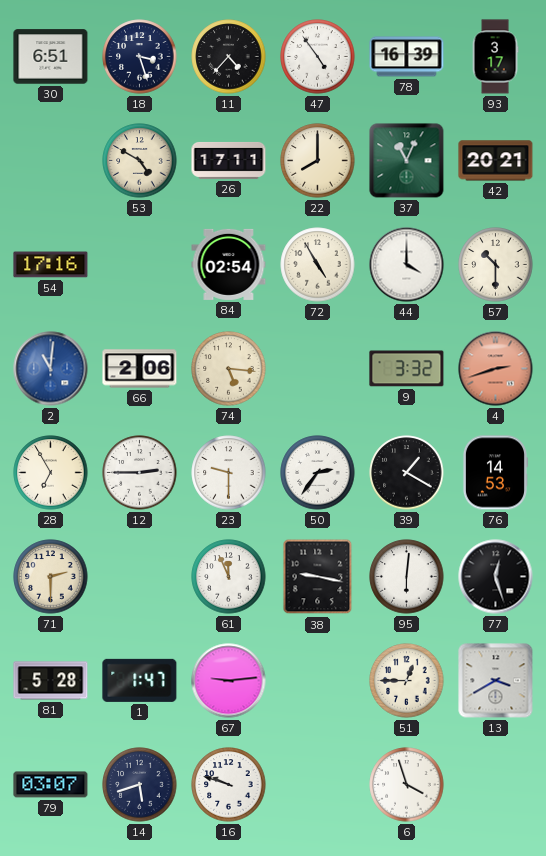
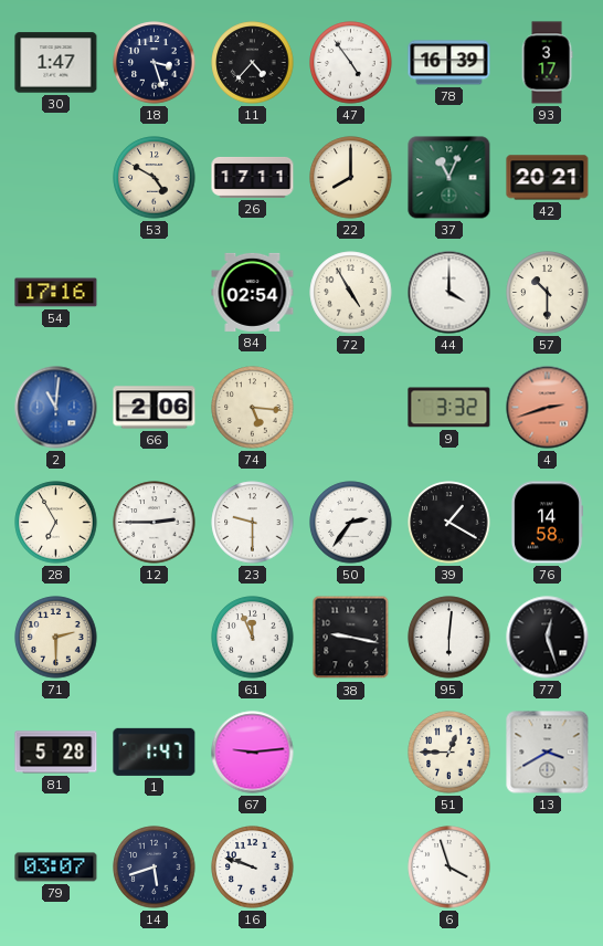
30: 6:51 -> 1:47
76: 14:53 -> 14:58
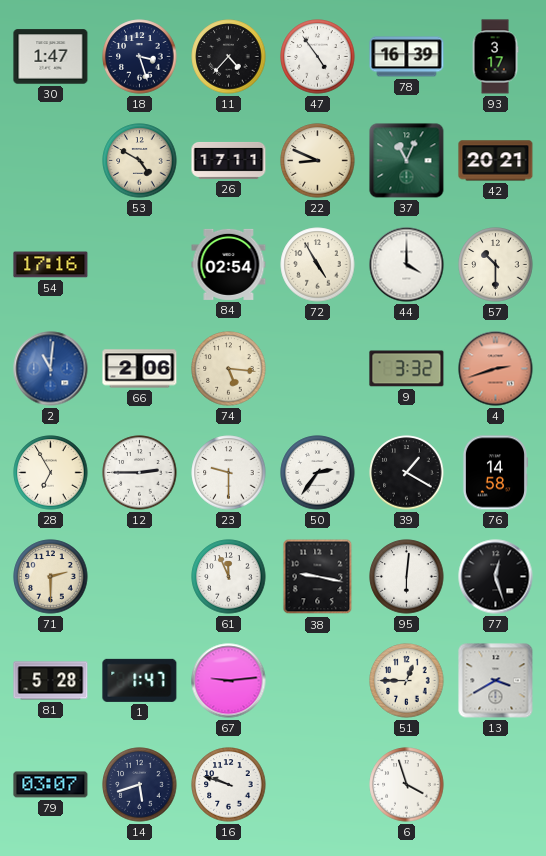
22: 8:00 -> 8:49
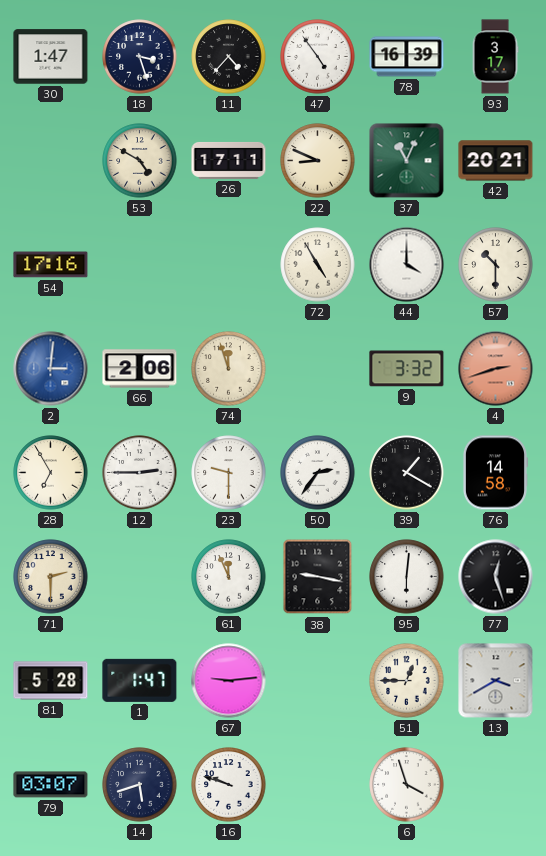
84: 02:54 -> none
2: 11:01 -> 3:01
74: 5:16 -> 11:57
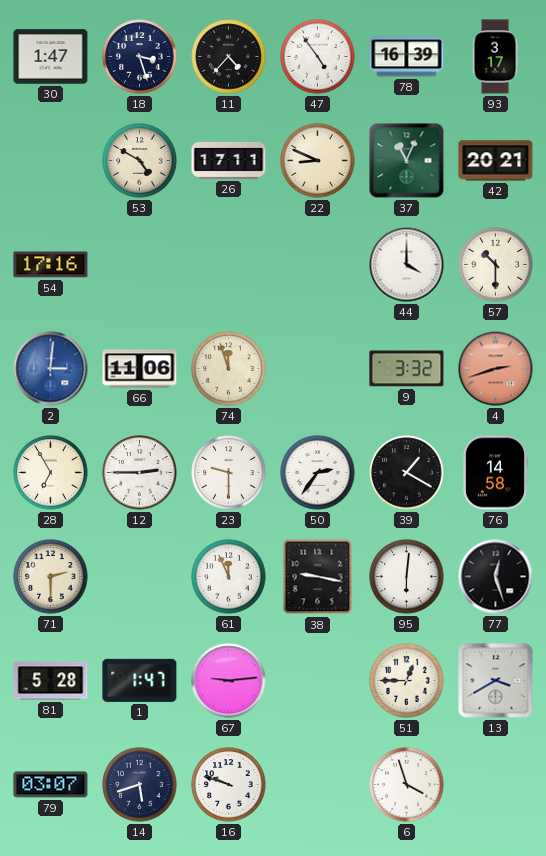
72: 4:55 -> none
66: 2:06 -> 11:06
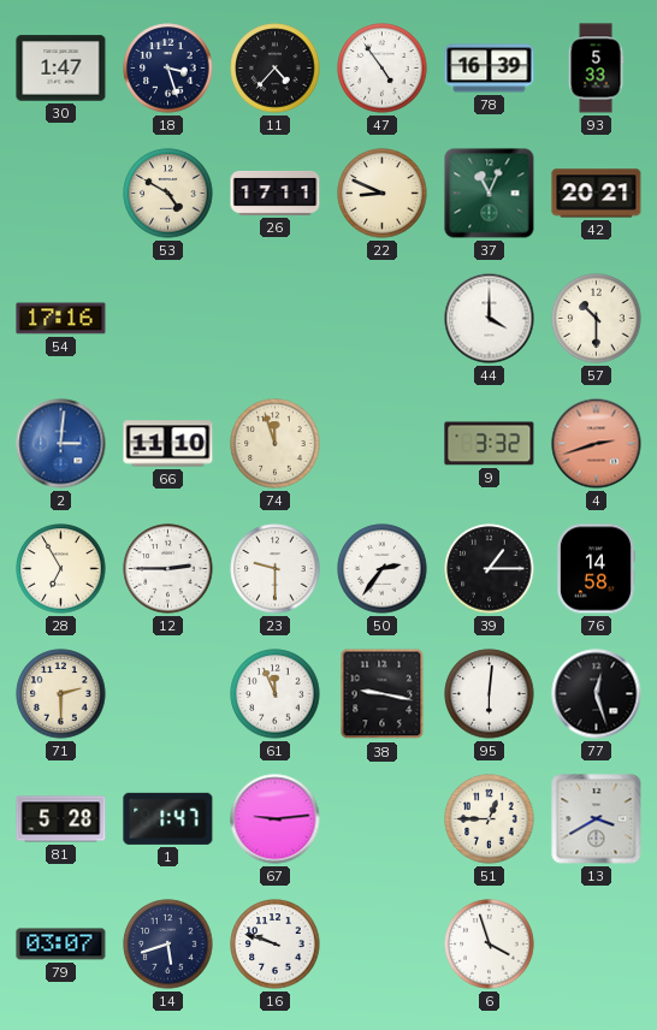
93: 3:17 -> 5:33
66: 11:06 -> 11:10
39: 1:20 -> 1:15
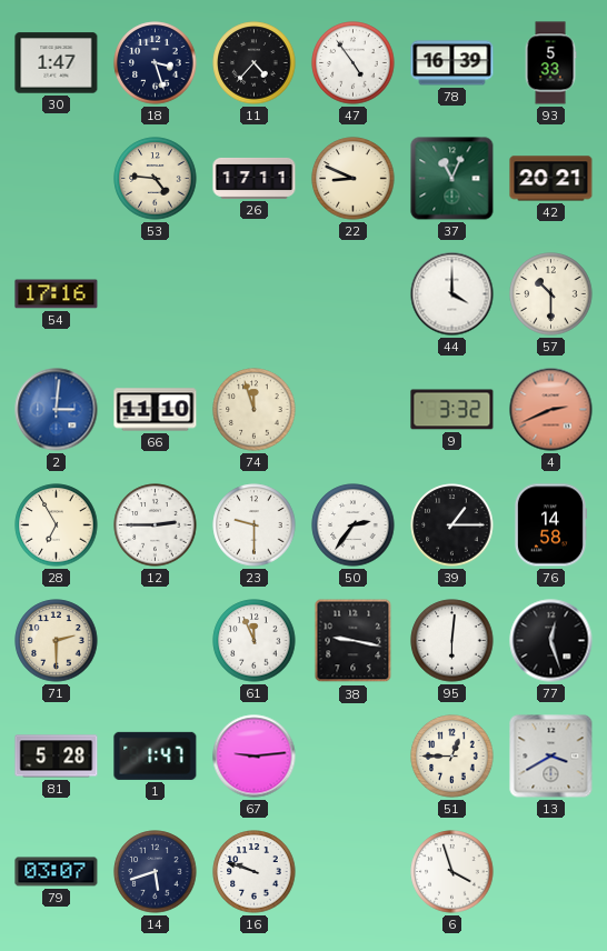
53: 4:50 -> 4:46
4: 2:42 -> 2:41
